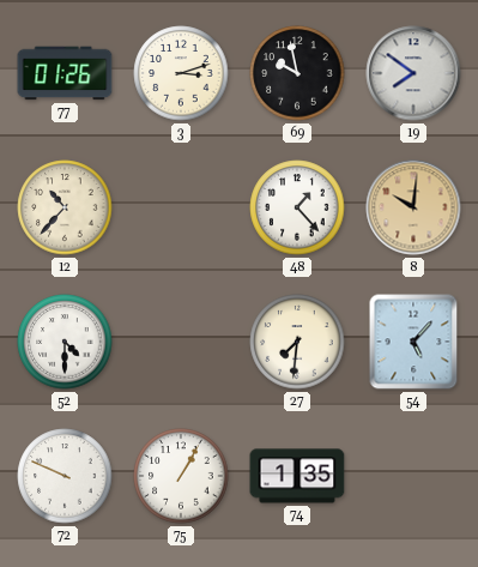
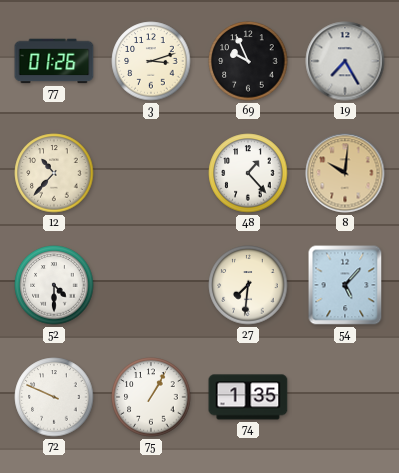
69: 9:58 -> 9:56
19: 7:51 -> 7:25
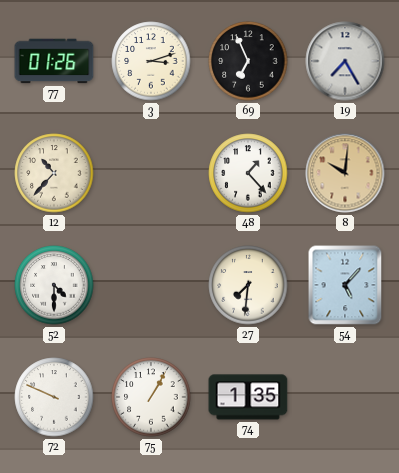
69: 9:56 -> 6:56
